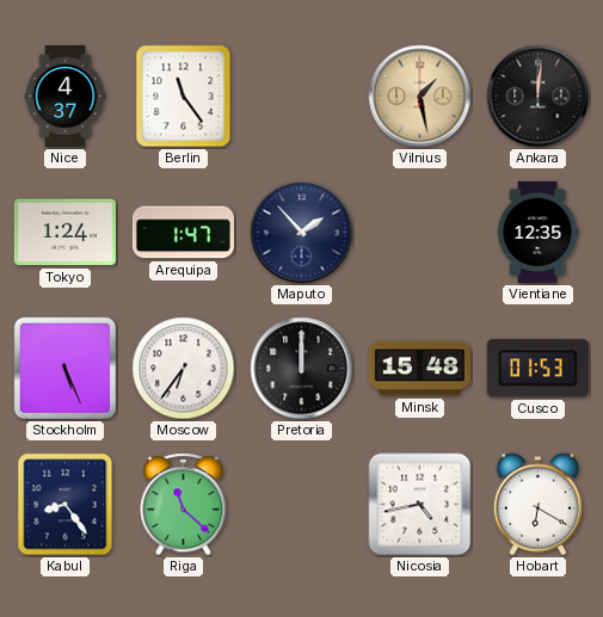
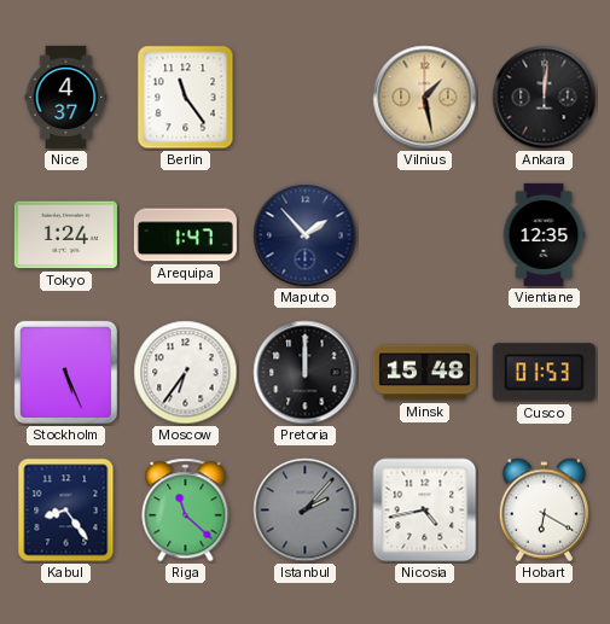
Istanbul: none -> 2:07
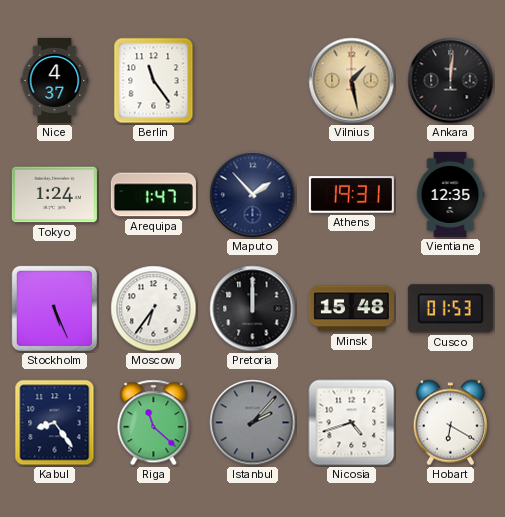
Athens: none -> 19:31
Nicosia: 4:43 -> 4:42
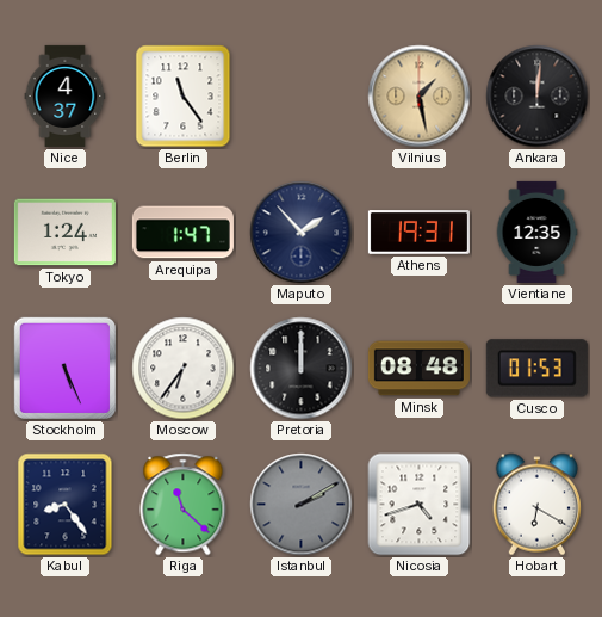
Minsk: 15:48 -> 08:48
Istanbul: 2:07 -> 2:10
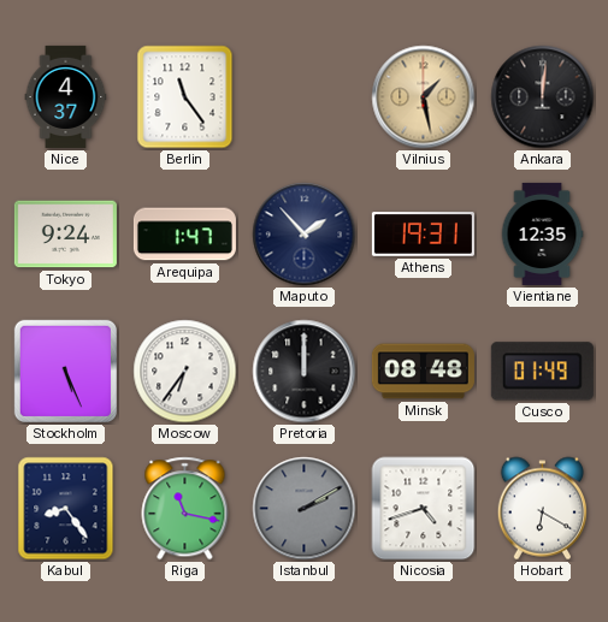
Tokyo: 1:24 -> 9:24
Cusco: 01:53 -> 01:49
Riga: 11:22 -> 11:17
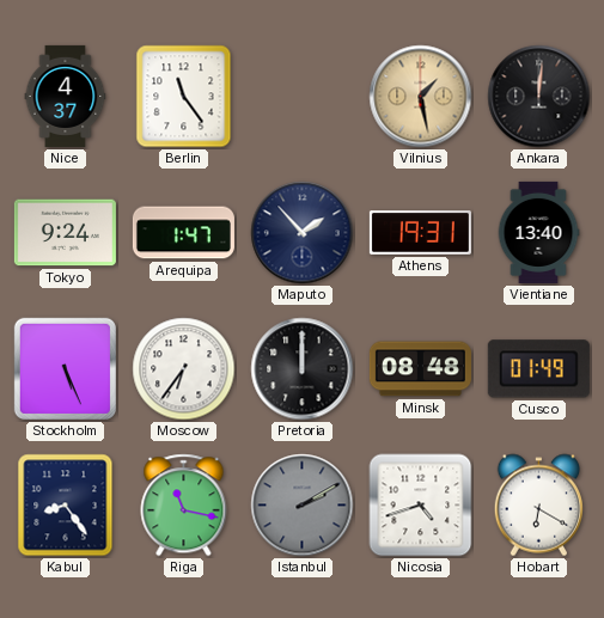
Vientiane: 12:35 -> 13:40
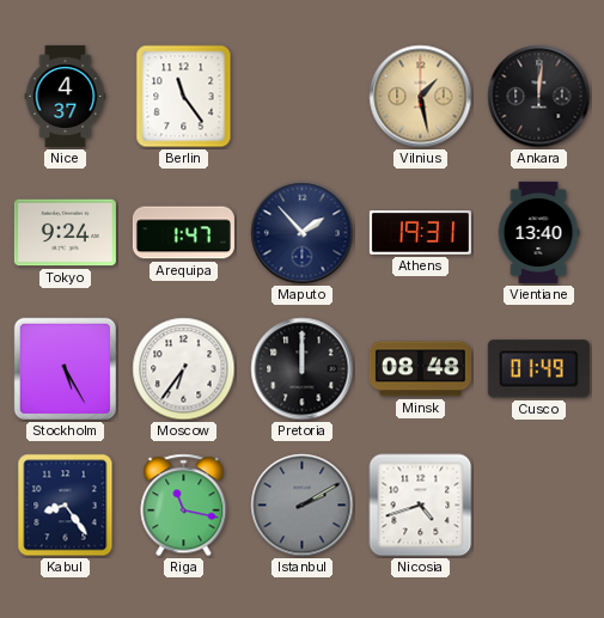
Stockholm: 5:26 -> 5:25
Hobart: 6:20 -> none
